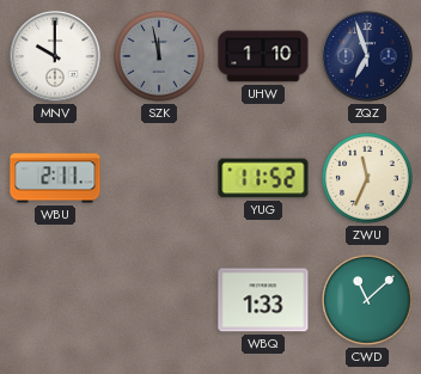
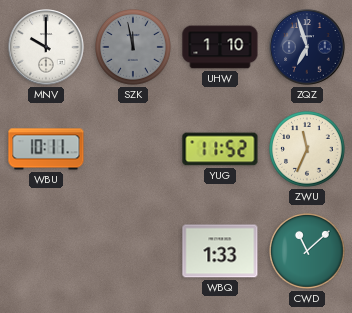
WBU: 2:11 -> 10:11
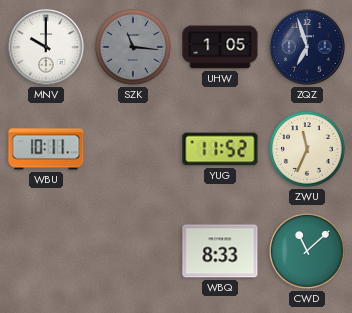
SZK: 11:58 -> 11:16
UHW: 1:10 -> 1:05
WBQ: 1:33 -> 8:33
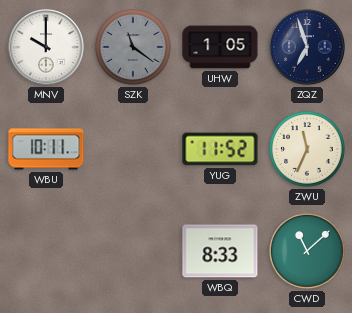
SZK: 11:16 -> 11:21
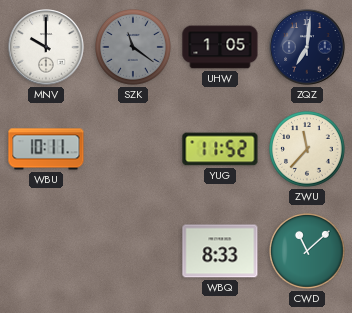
ZQZ: 6:57 -> 7:01
ZWU: 11:34 -> 11:37
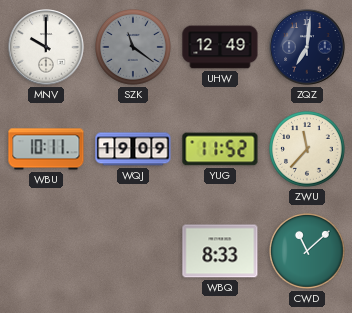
UHW: 1:05 -> 12:49
WQJ: none -> 19:09
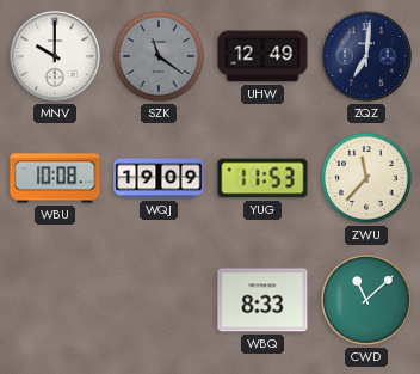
WBU: 10:11 -> 10:08
YUG: 11:52 -> 11:53
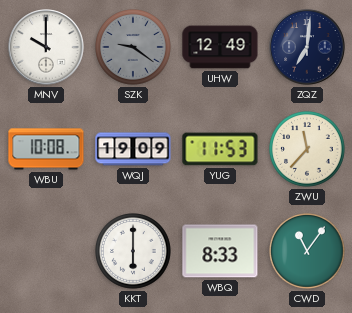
SZK: 11:21 -> 9:21
KKT: none -> 6:00
CWD: 11:08 -> 11:06
